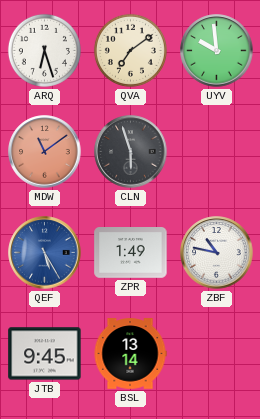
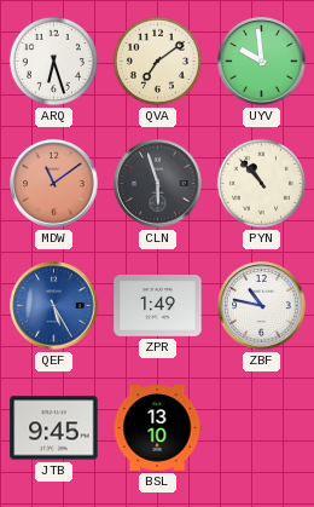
PYN: none -> 10:53
BSL: 13:14 -> 13:10
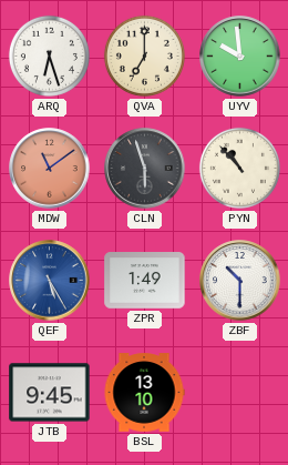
QVA: 7:09 -> 7:00
ZBF: 10:47 -> 10:30
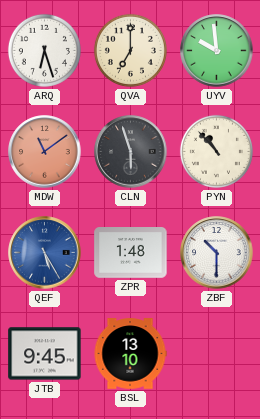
ZPR: 1:49 -> 1:48
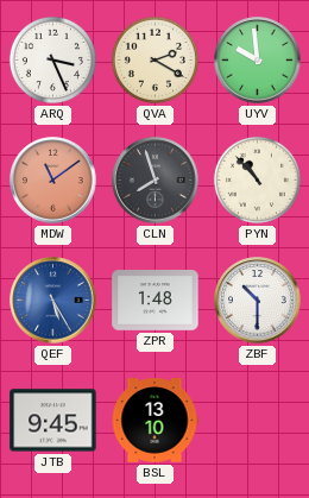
ARQ: 6:27 -> 3:26
QVA: 7:00 -> 2:20
CLN: 5:57 -> 7:57
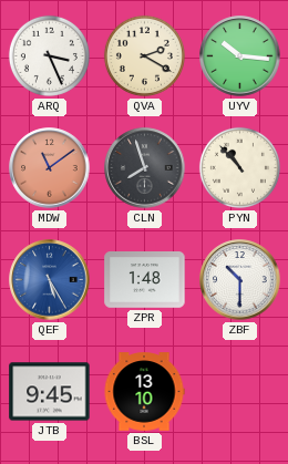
UYV: 9:59 -> 10:16
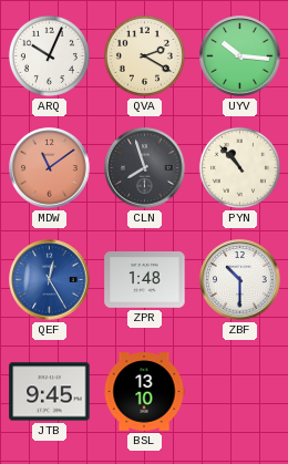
ARQ: 3:26 -> 10:04
QEF: 5:25 -> 12:25
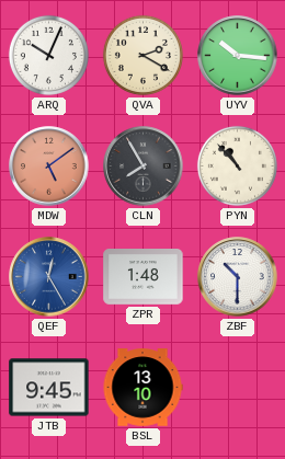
MDW: 11:09 -> 5:09
CLN: 7:57 -> 7:55
